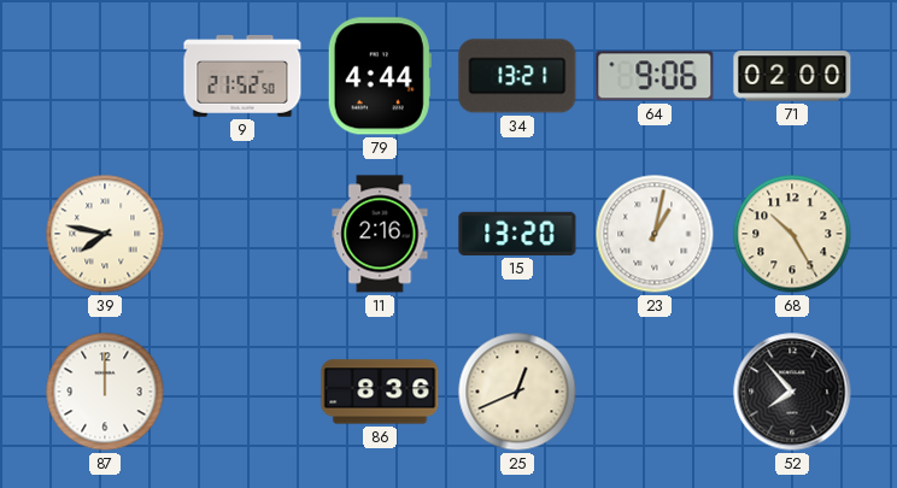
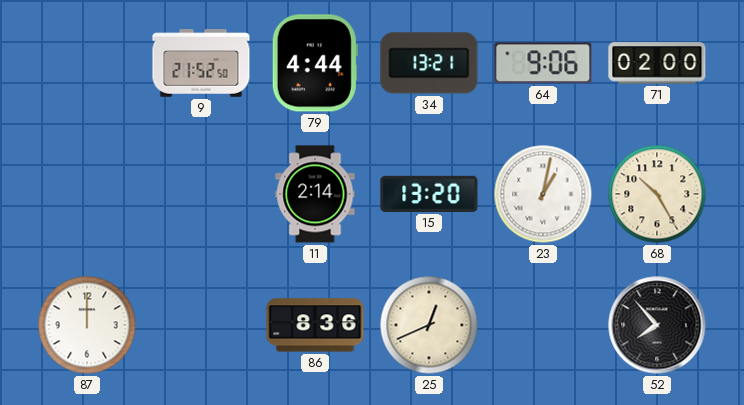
39: 7:47 -> none
11: 2:16 -> 2:14
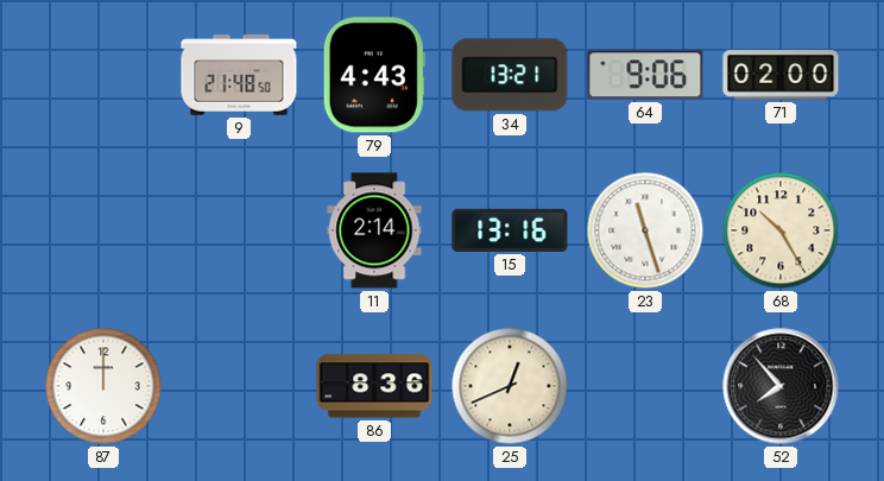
9: 21:52 -> 21:48
79: 4:44 -> 4:43
15: 13:20 -> 13:16
23: 1:02 -> 11:27
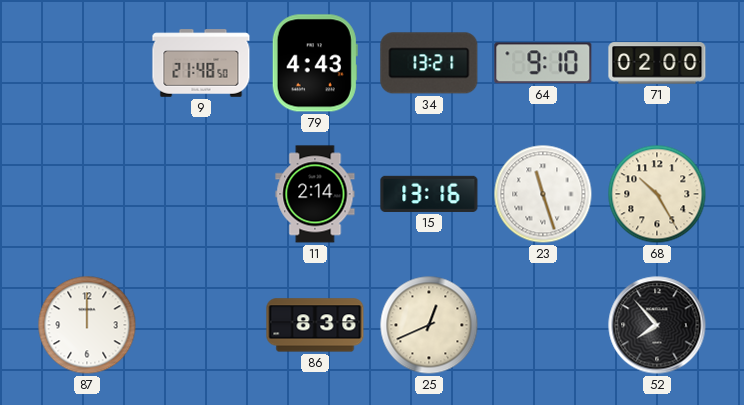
64: 9:06 -> 9:10
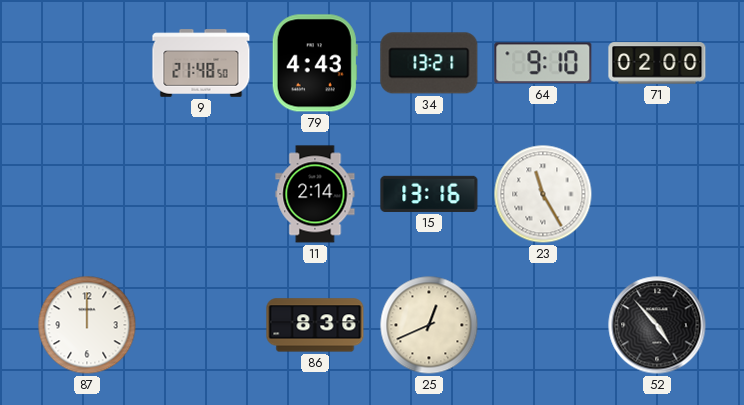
23: 11:27 -> 11:25
68: 10:25 -> none
52: 7:53 -> 4:53
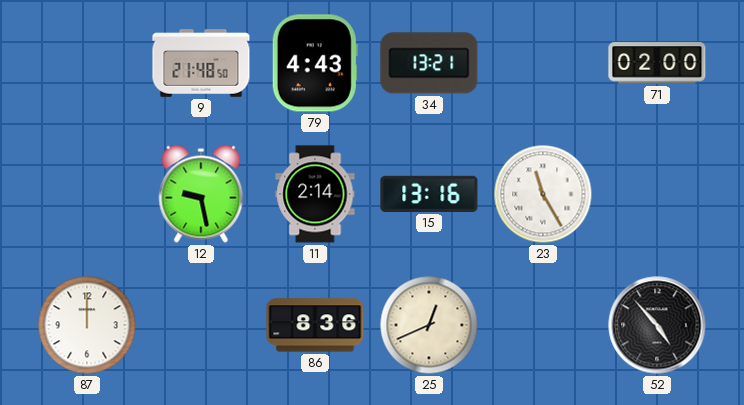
64: 9:10 -> none
12: none -> 9:28
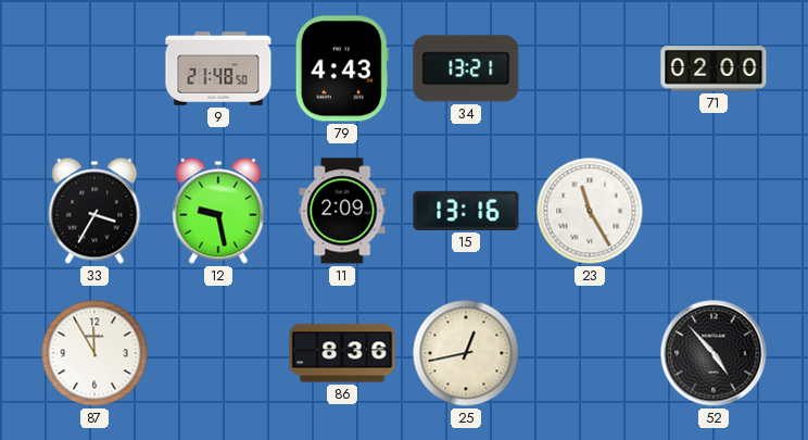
33: none -> 3:35
11: 2:14 -> 2:09
87: 12:00 -> 11:55
25: 12:41 -> 12:43
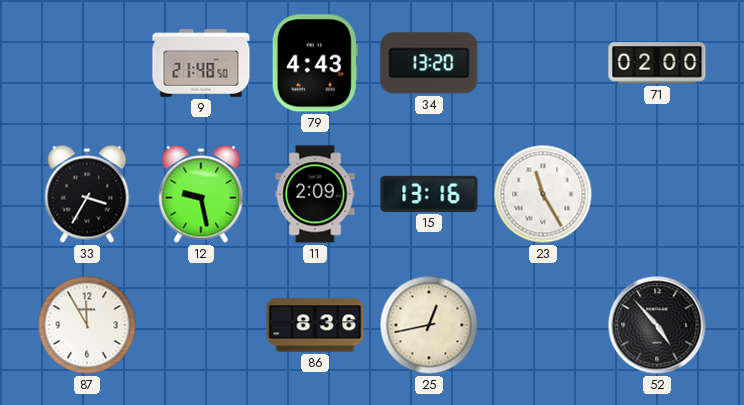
34: 13:21 -> 13:20
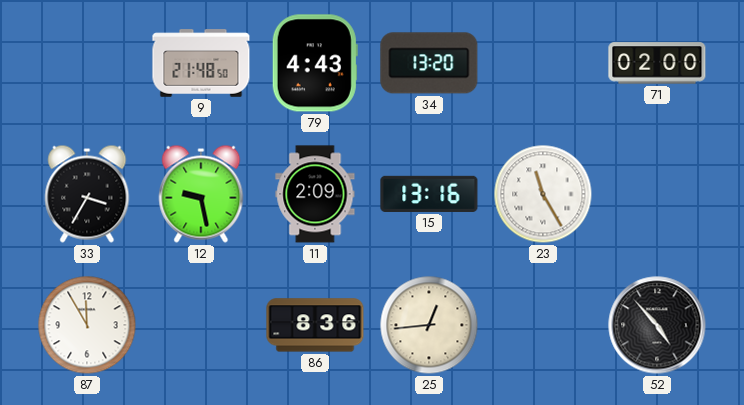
25: 12:43 -> 12:44
